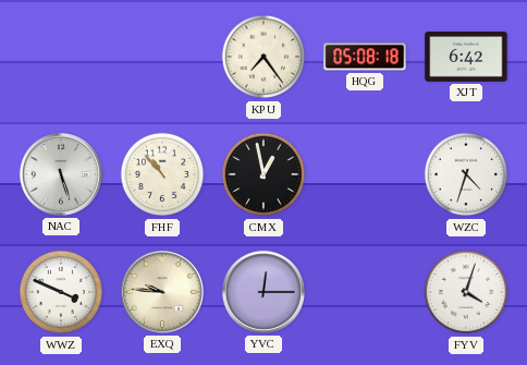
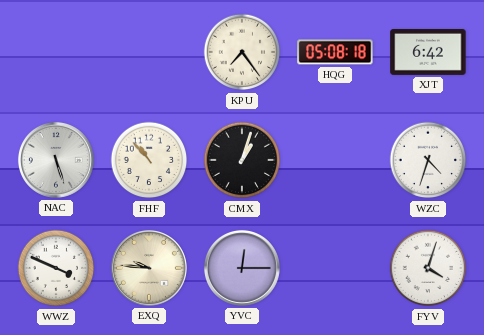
CMX: 12:58 -> 1:03
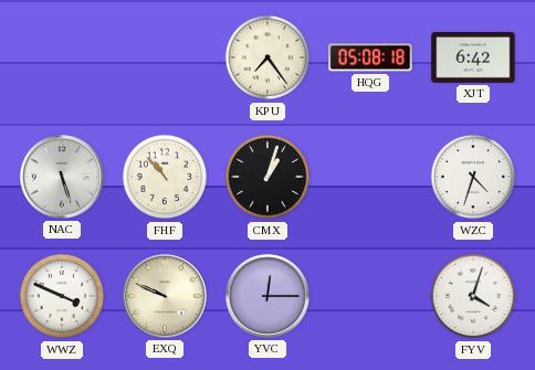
EXQ: 9:46 -> 9:49
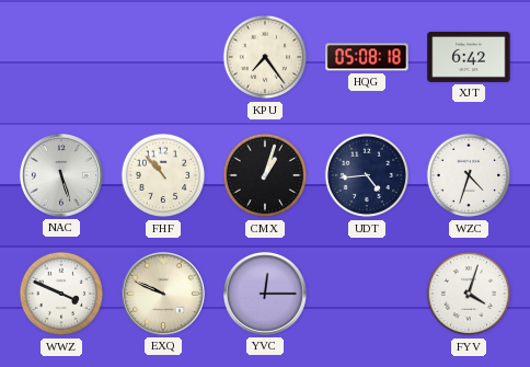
UDT: none -> 4:44
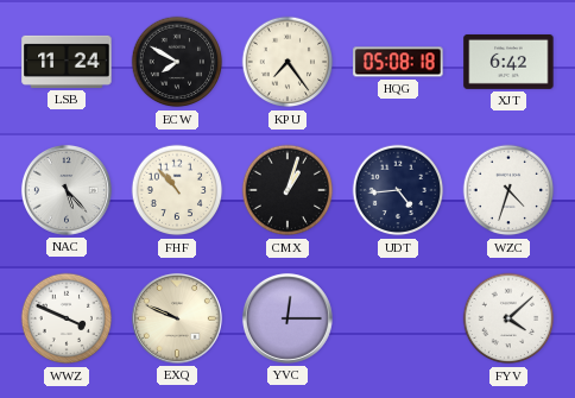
LSB: none -> 11:24
ECW: none -> 7:50
NAC: 5:27 -> 5:23
FYV: 4:03 -> 4:08
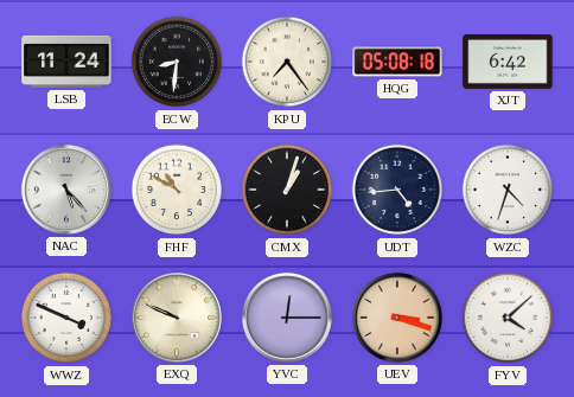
ECW: 7:50 -> 8:31
FHF: 10:53 -> 10:50
UEV: none -> 3:18
